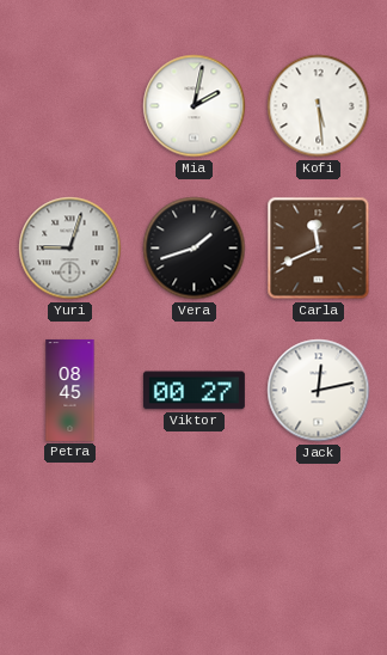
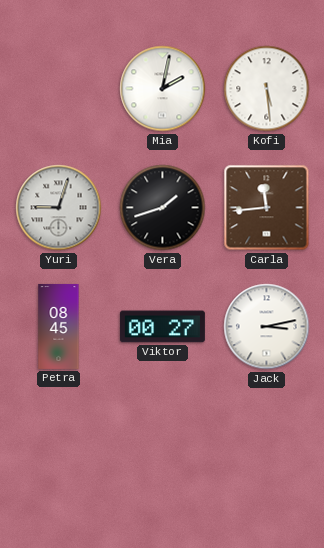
Carla: 11:41 -> 11:44
Jack: 12:13 -> 3:13
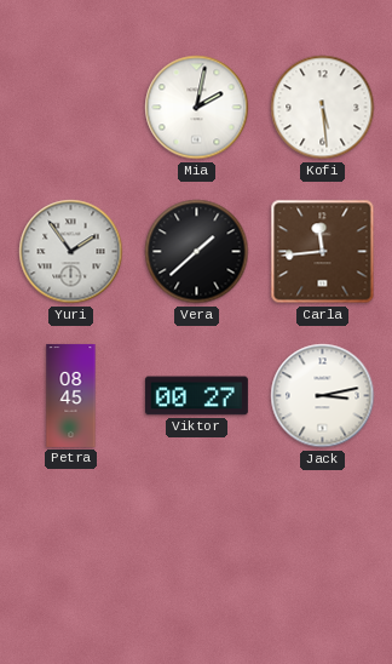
Yuri: 9:03 -> 1:54
Vera: 1:42 -> 1:38
